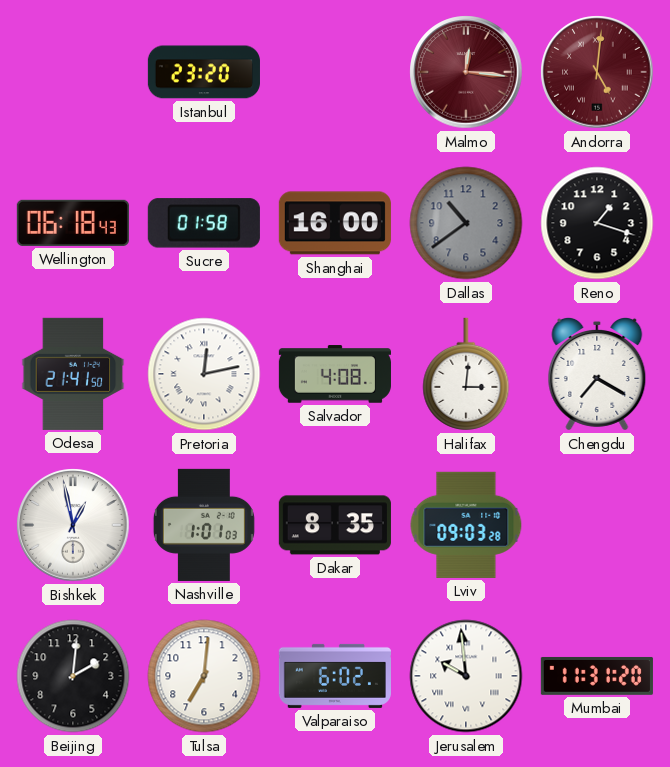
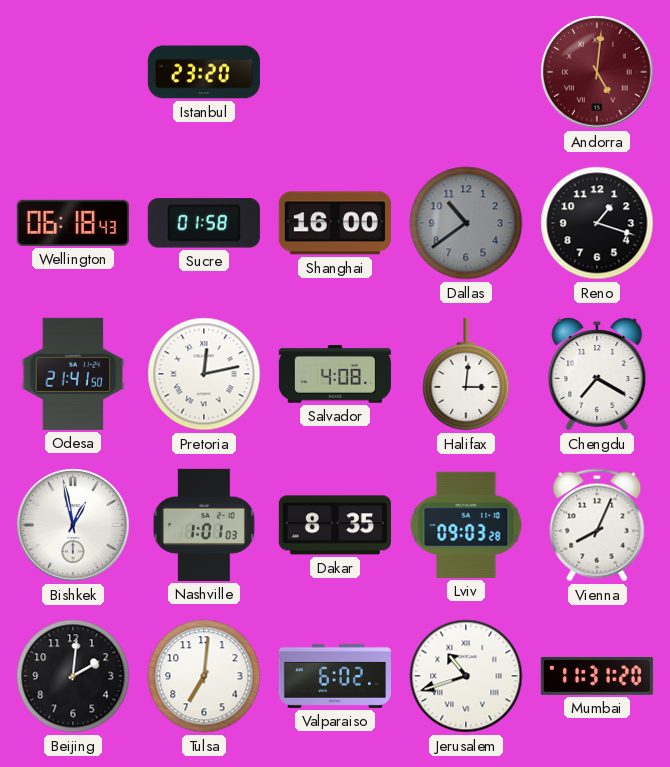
Malmo: 12:16 -> none
Vienna: none -> 8:04
Jerusalem: 9:59 -> 10:42
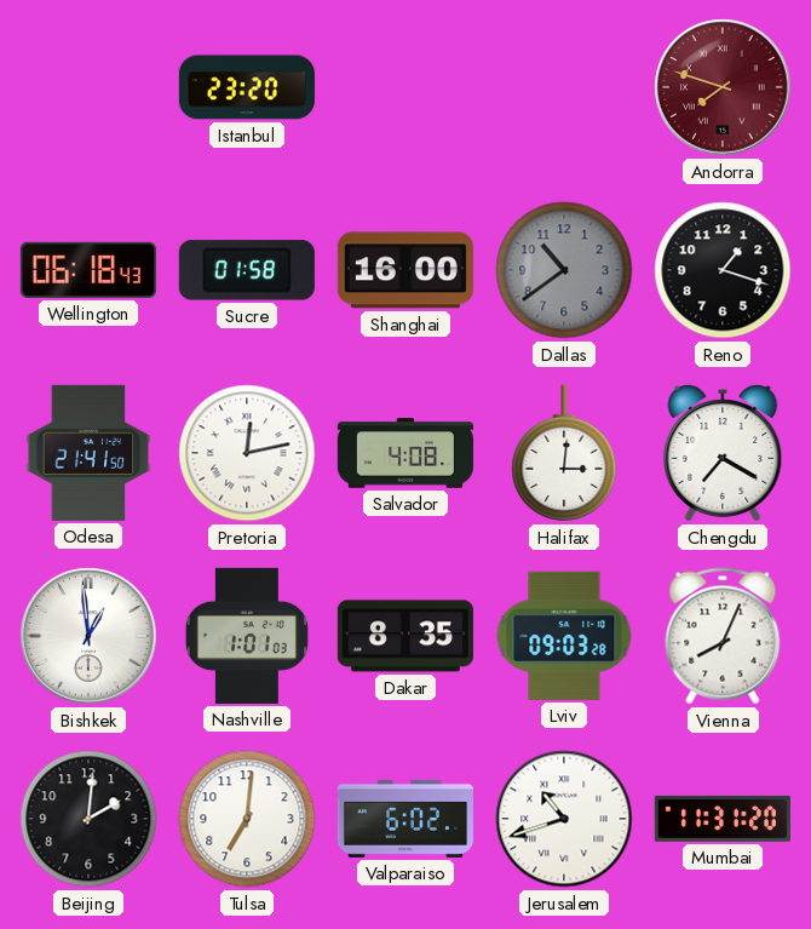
Andorra: 5:01 -> 7:48
Bishkek: 12:58 -> 12:59
